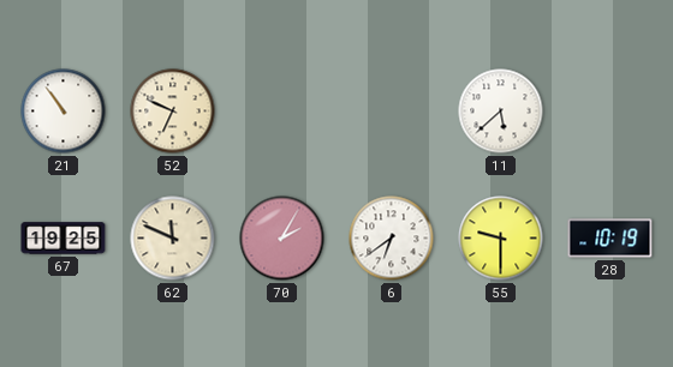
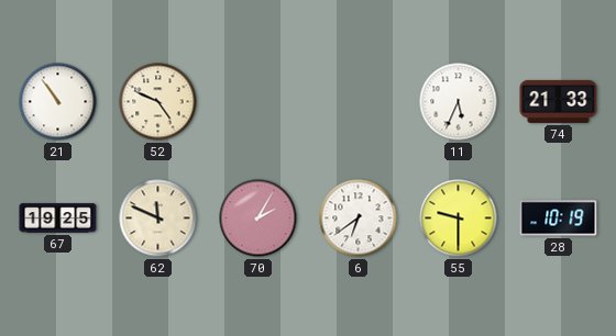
52: 6:49 -> 4:49
11: 5:38 -> 5:34
74: none -> 21:33
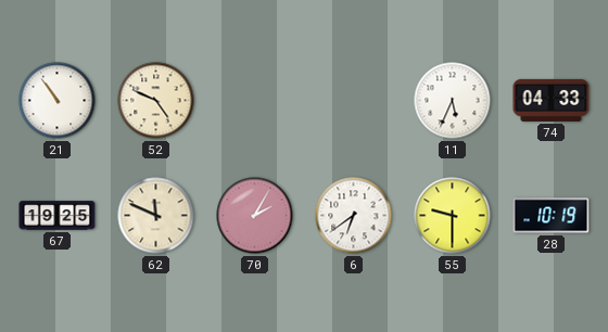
74: 21:33 -> 04:33
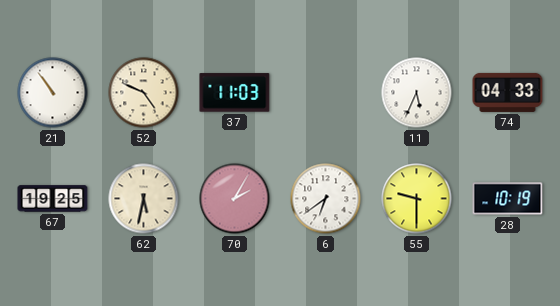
37: none -> 11:03
62: 11:49 -> 5:32
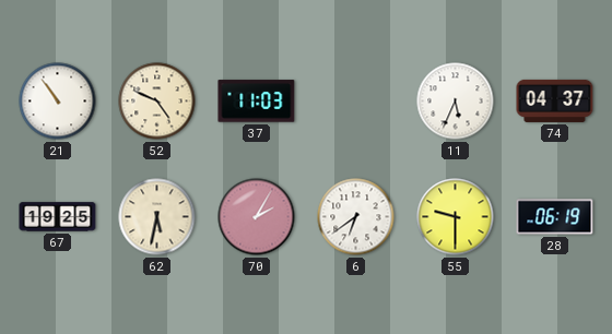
74: 04:33 -> 04:37
28: 10:19 -> 06:19
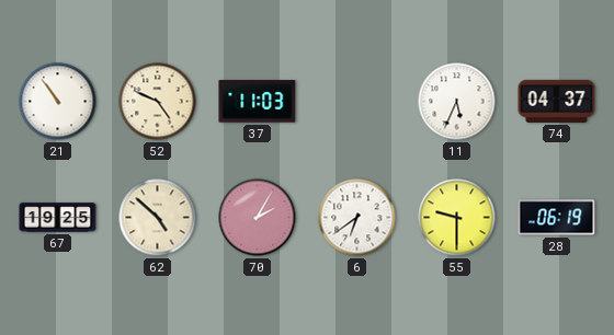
62: 5:32 -> 4:52
